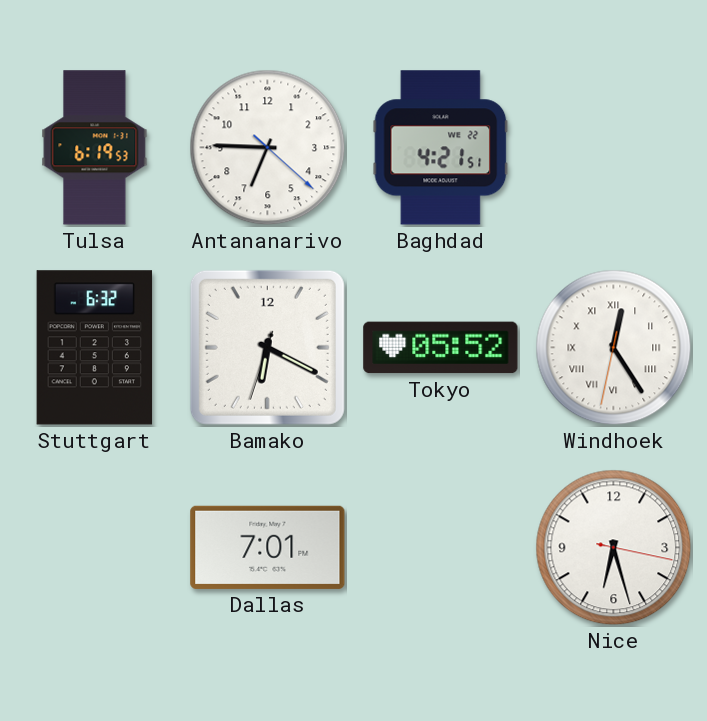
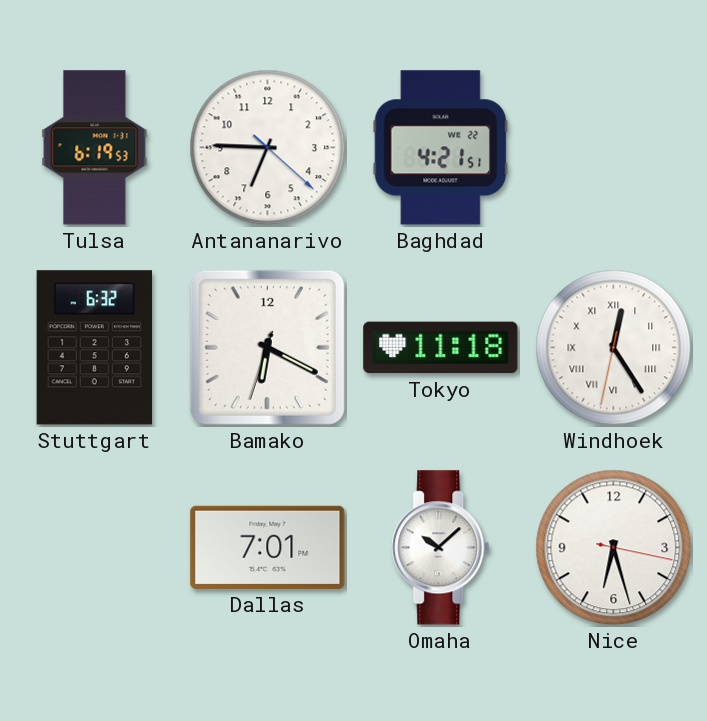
Tokyo: 05:52 -> 11:18
Omaha: none -> 10:08
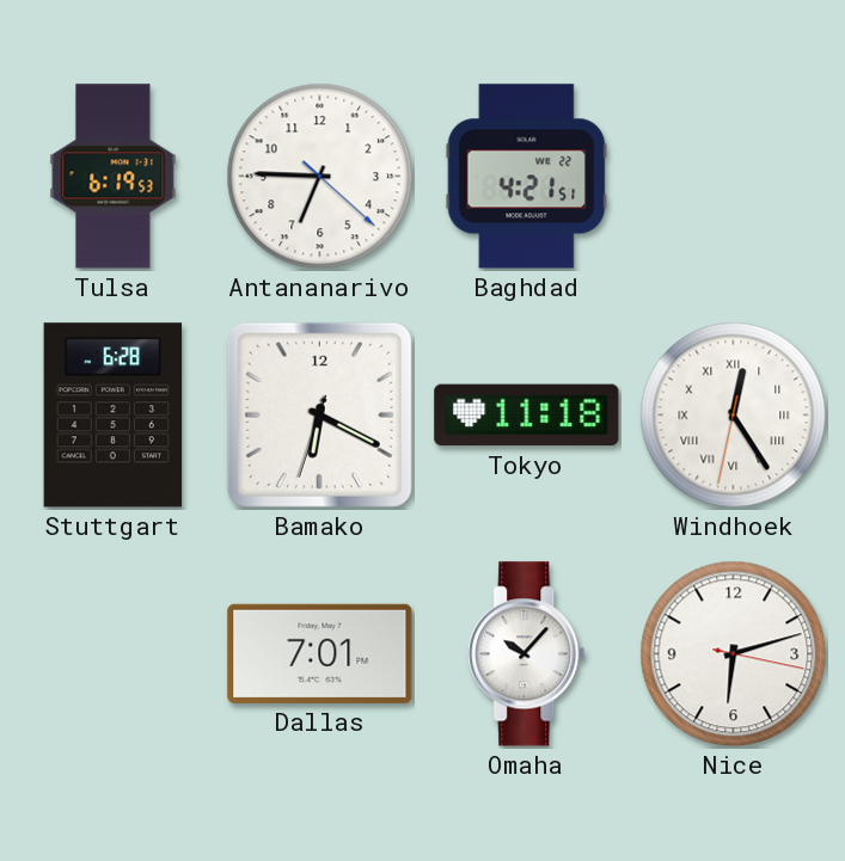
Stuttgart: 6:32 -> 6:28
Omaha: 10:08 -> 10:07
Nice: 6:27 -> 6:12
